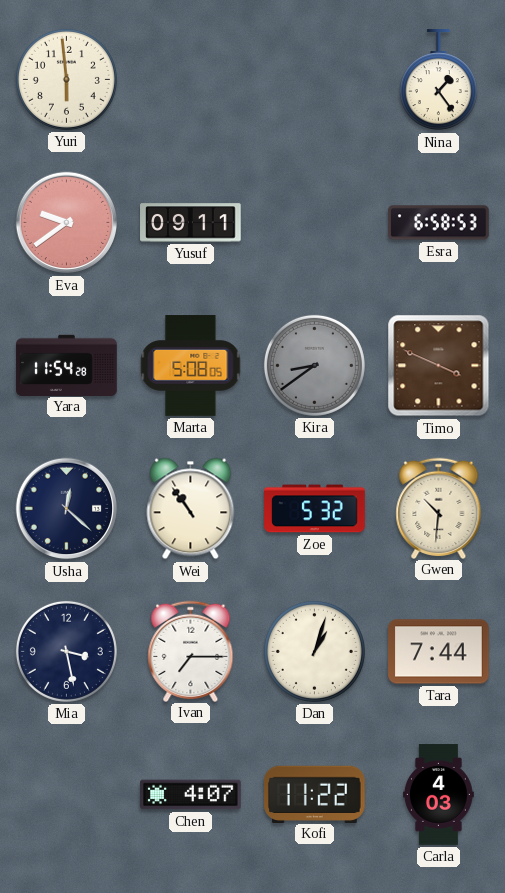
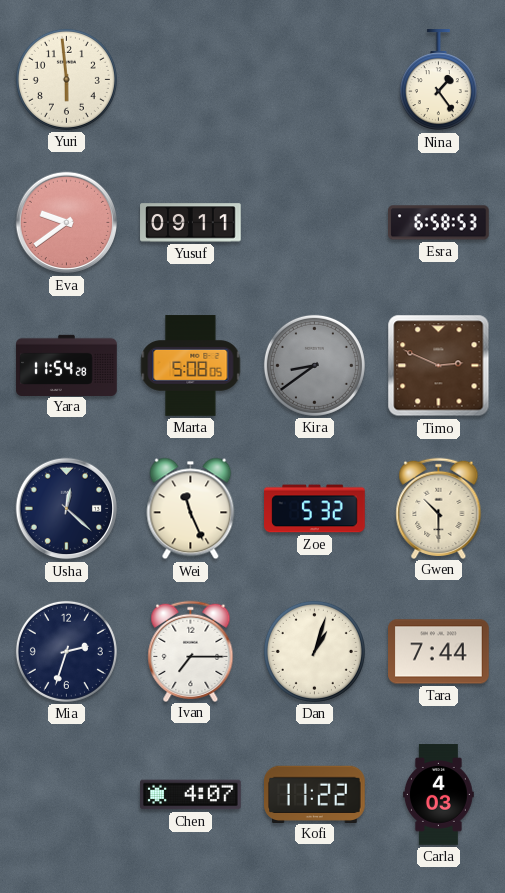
Timo: 3:49 -> 2:49
Wei: 10:54 -> 11:26
Gwen: 10:31 -> 10:30
Mia: 3:28 -> 2:33
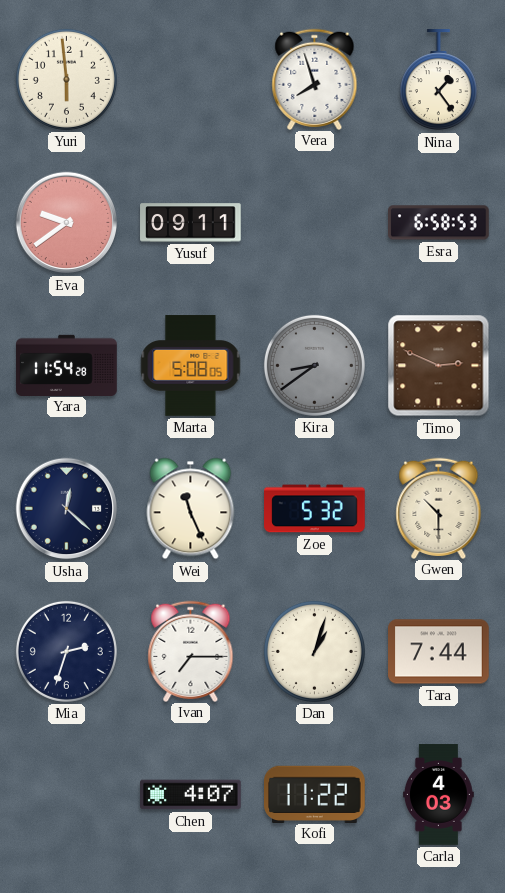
Vera: none -> 7:57
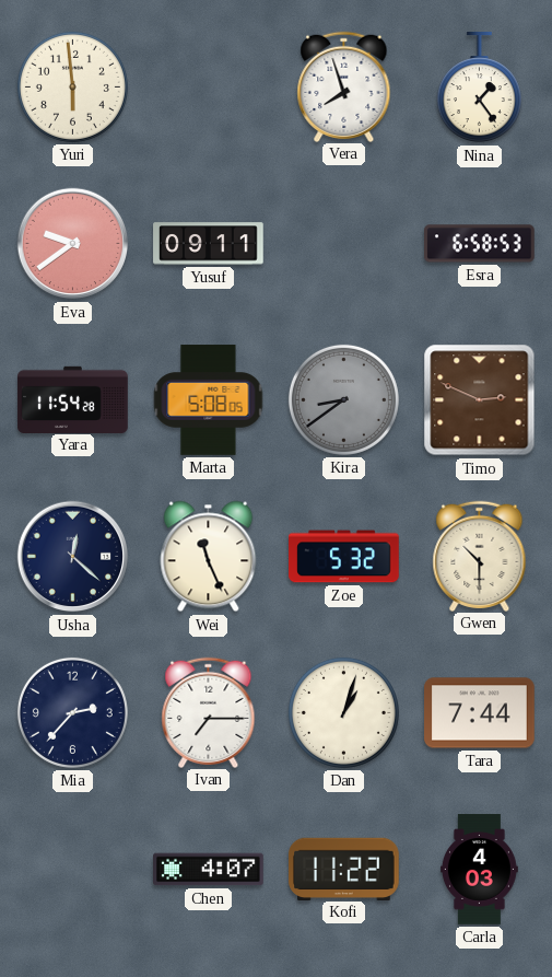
Mia: 2:33 -> 2:37
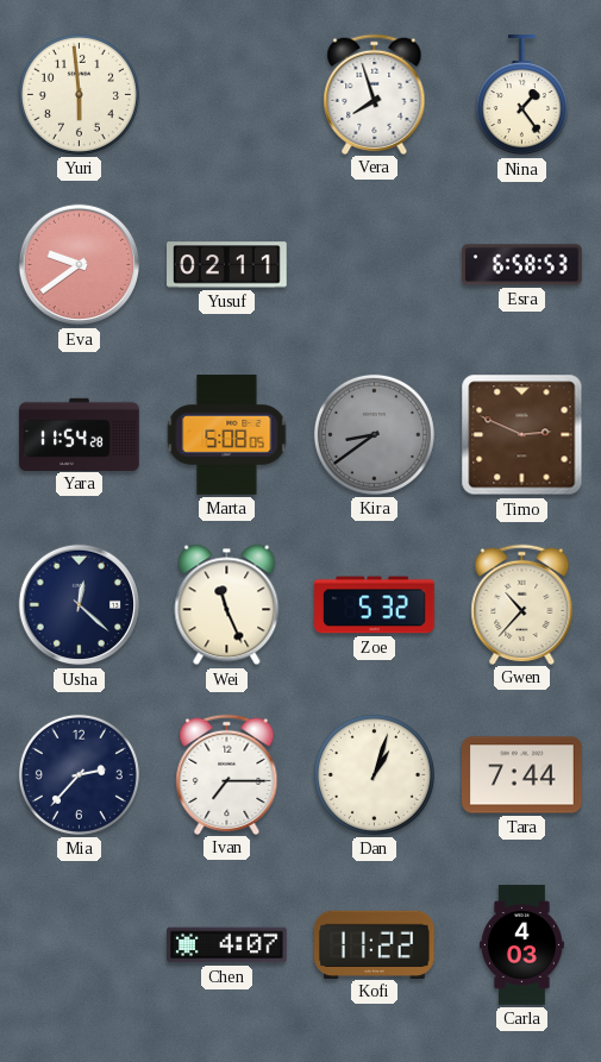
Yusuf: 09:11 -> 02:11
Gwen: 10:30 -> 10:37
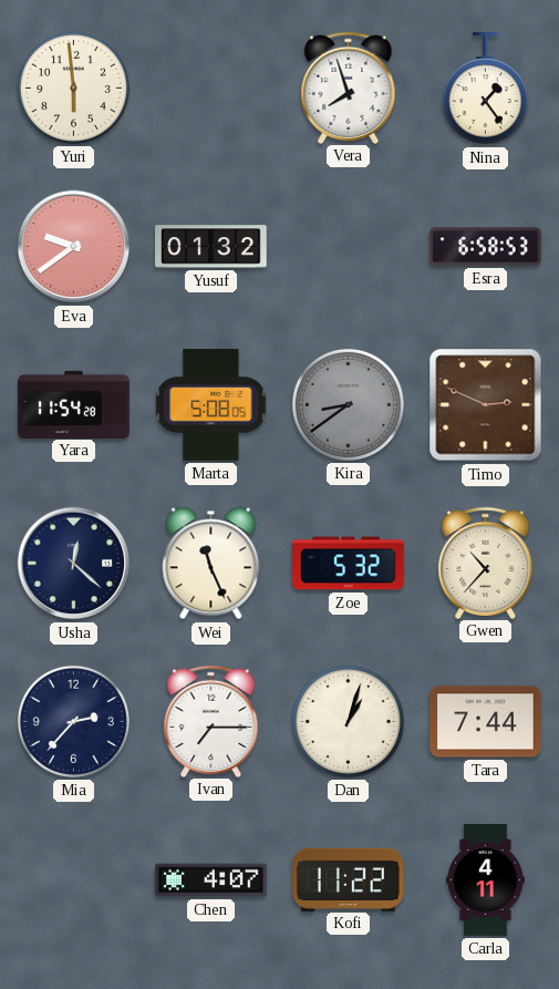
Yusuf: 02:11 -> 01:32
Carla: 4:03 -> 4:11
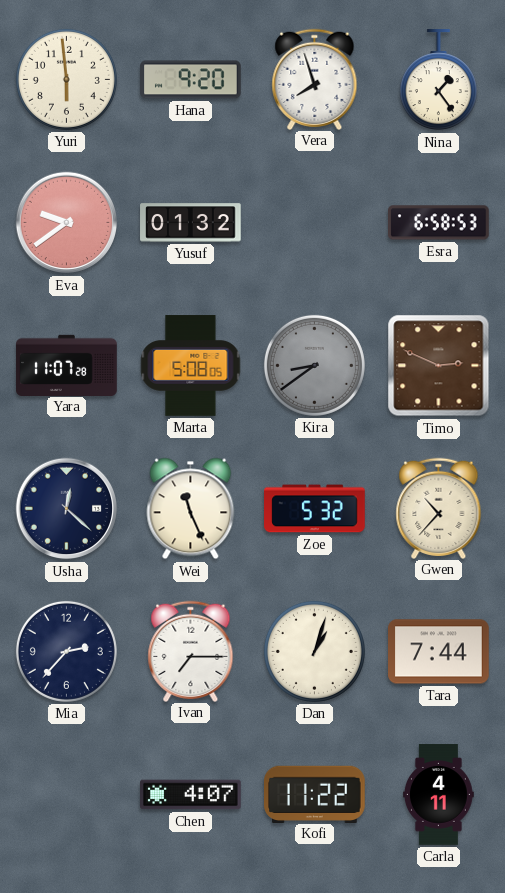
Hana: none -> 9:20
Yara: 11:54 -> 11:07
